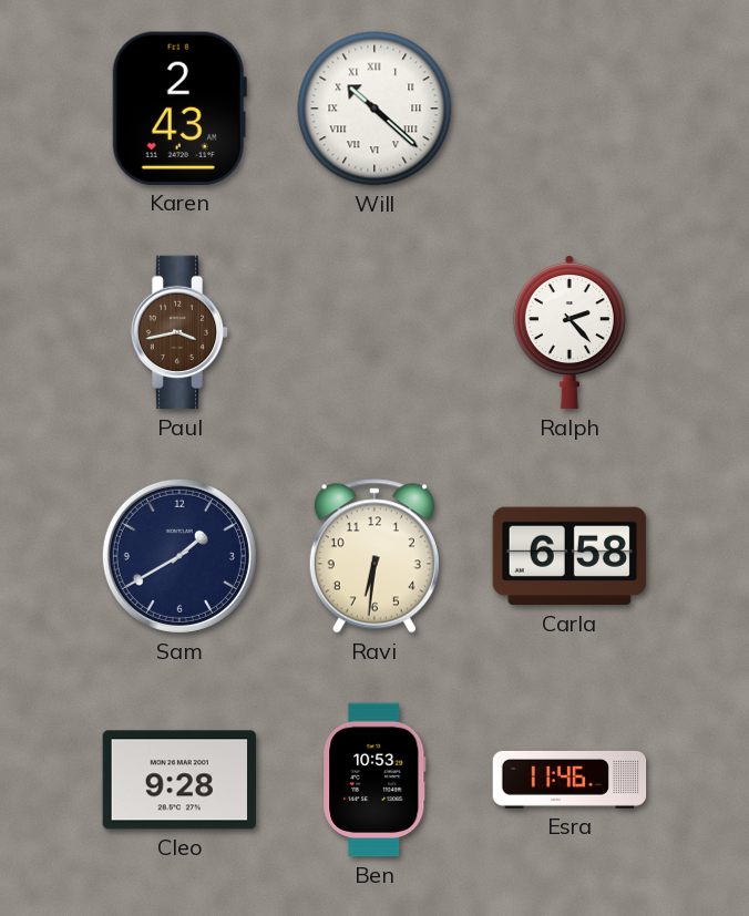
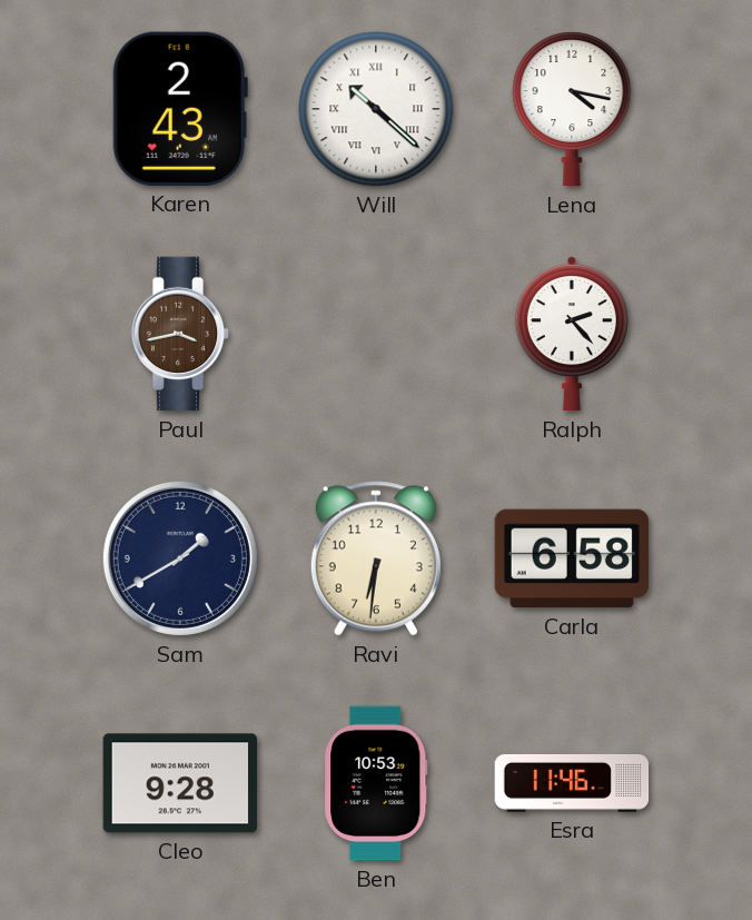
Lena: none -> 4:17
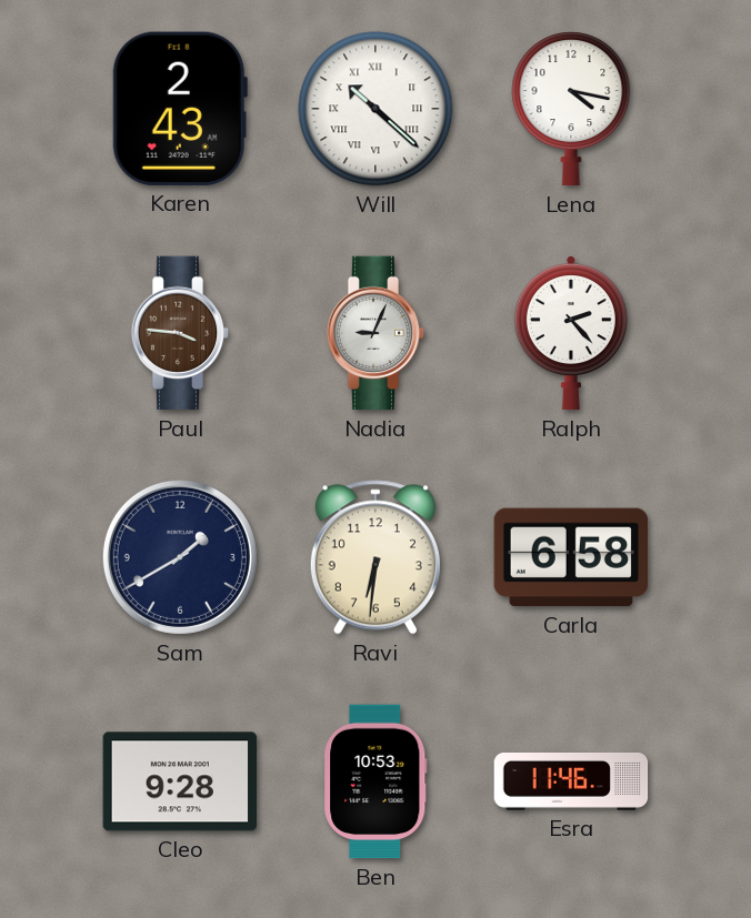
Paul: 3:43 -> 3:46
Nadia: none -> 9:04
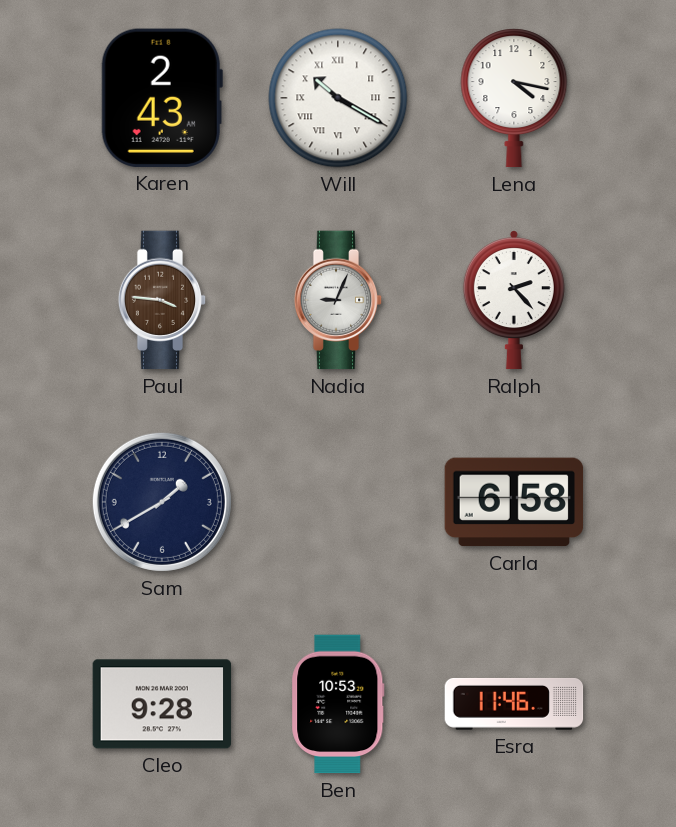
Will: 10:22 -> 10:20
Ravi: 6:31 -> none
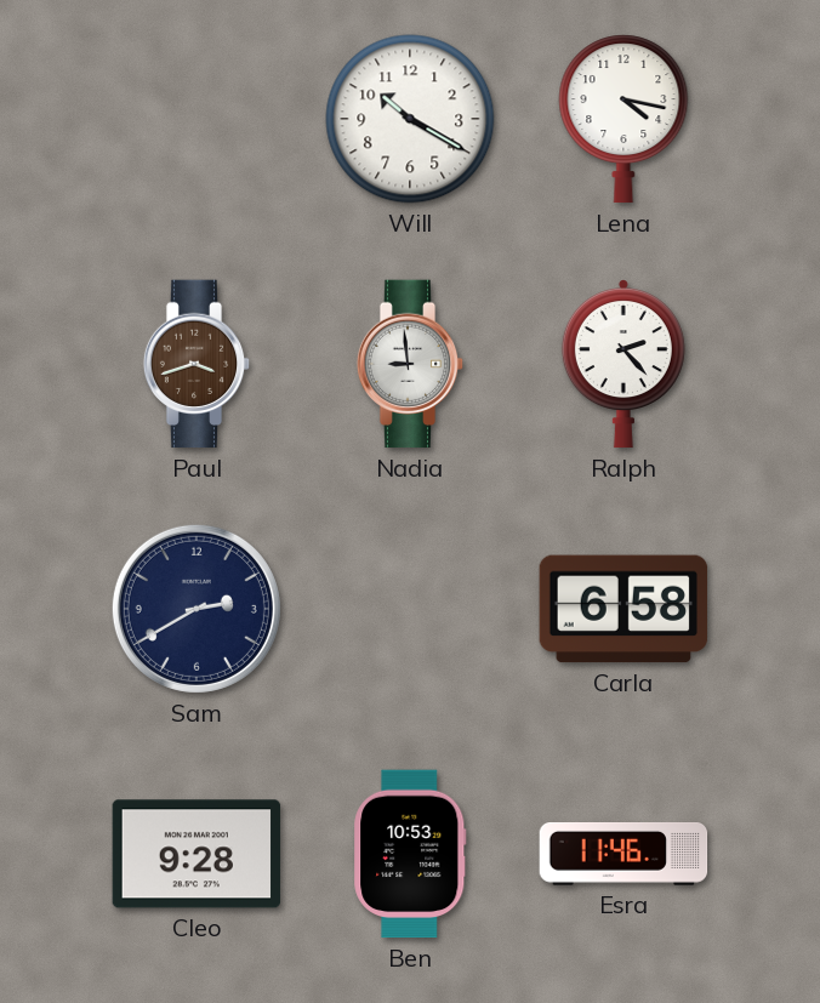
Karen: 2:43 -> none
Will numerals: Roman -> Arabic
Paul: 3:46 -> 3:42
Nadia: 9:04 -> 8:59
Sam: 1:40 -> 2:40
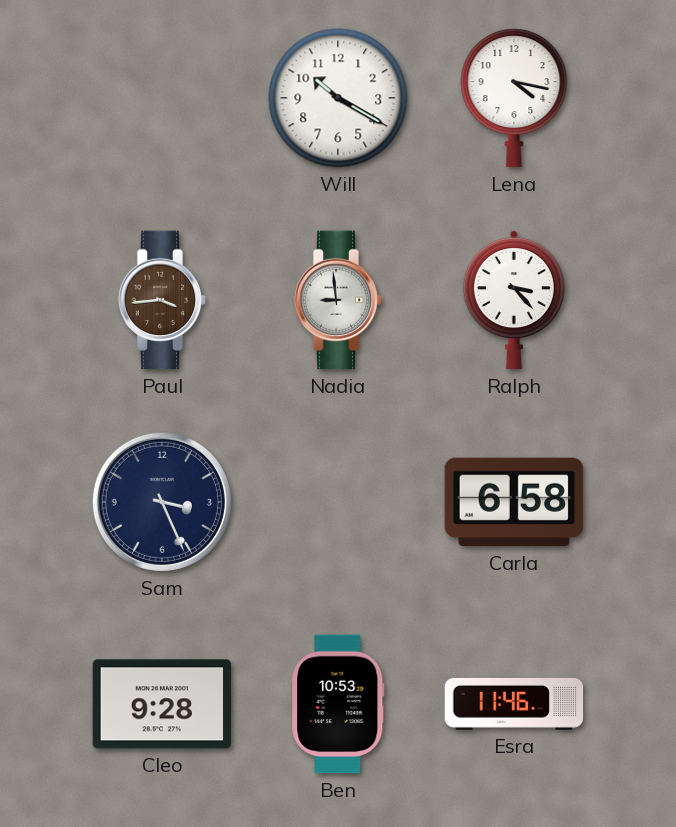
Paul: 3:42 -> 3:44
Ralph: 2:23 -> 3:23
Sam: 2:40 -> 3:26
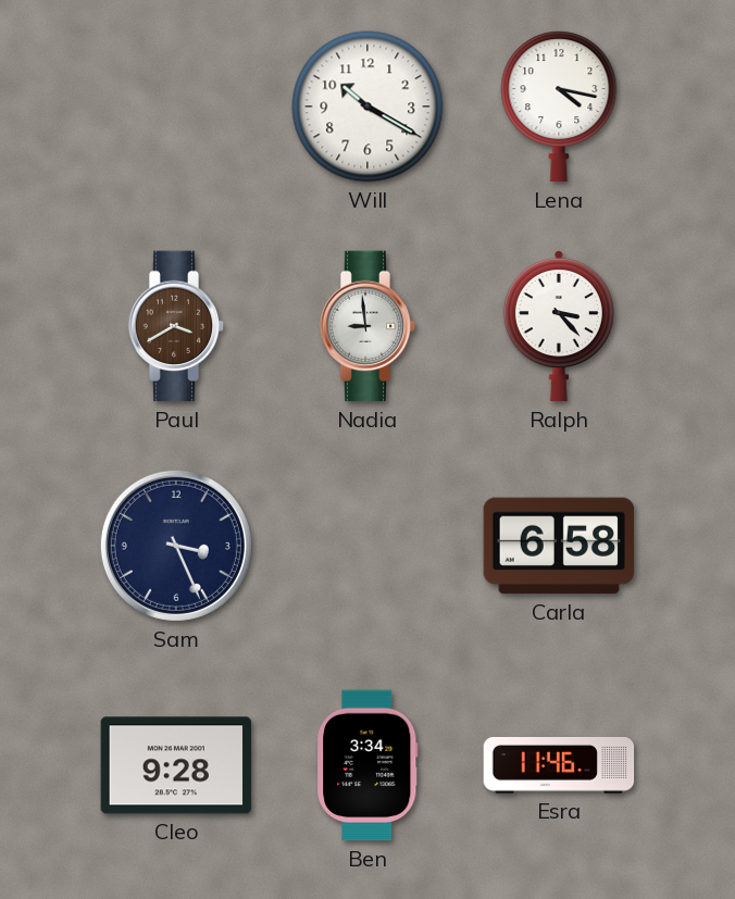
Paul: 3:44 -> 3:40
Ben: 10:53 -> 3:34
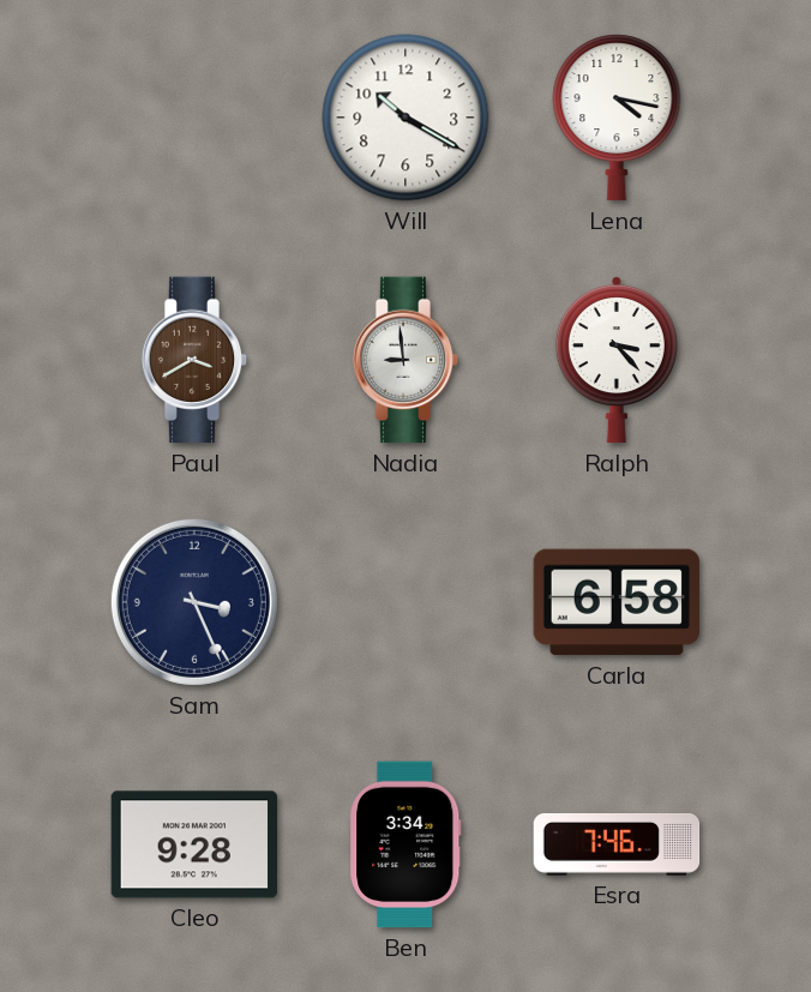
Esra: 11:46 -> 7:46
